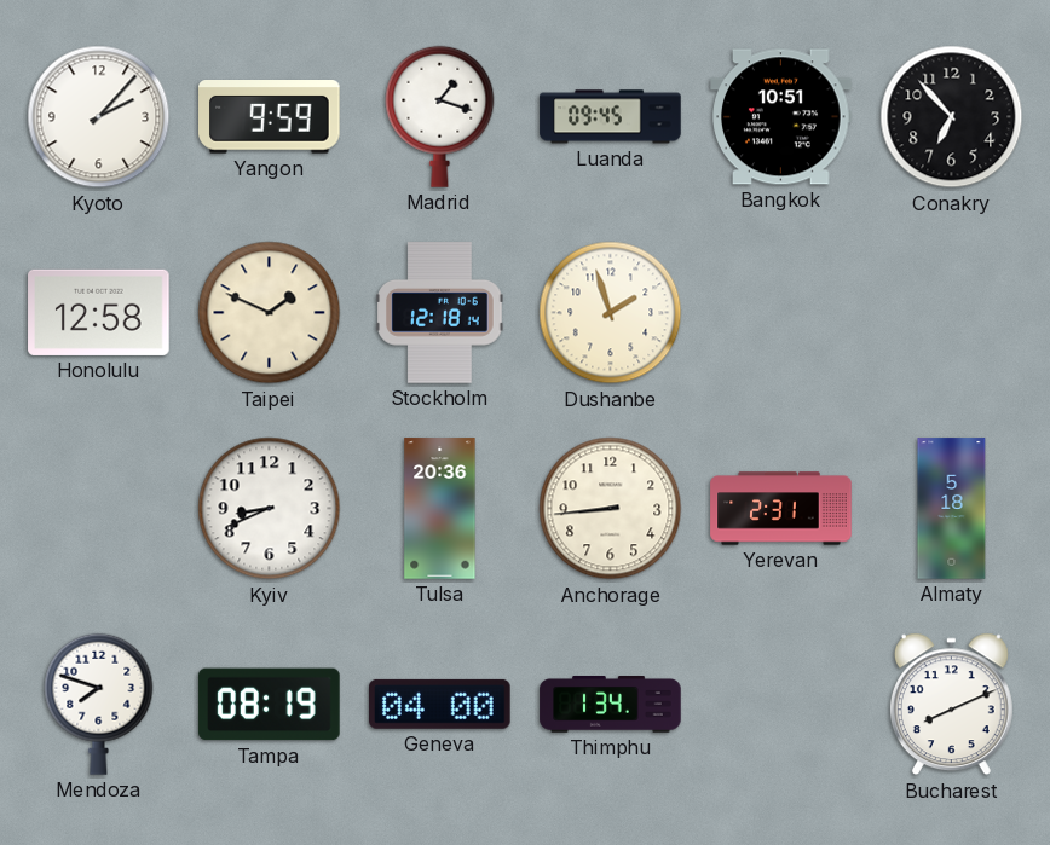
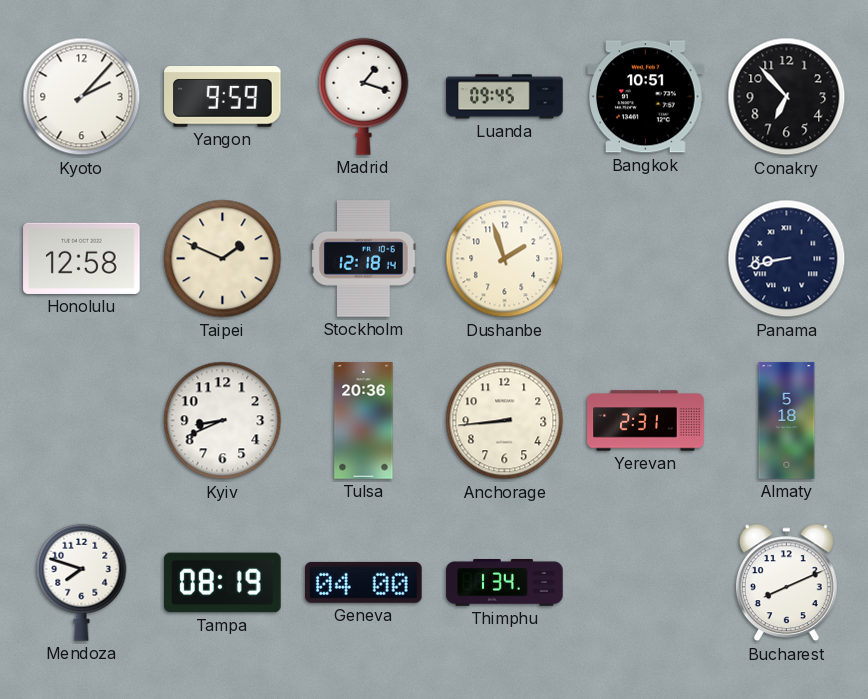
Panama: none -> 8:43
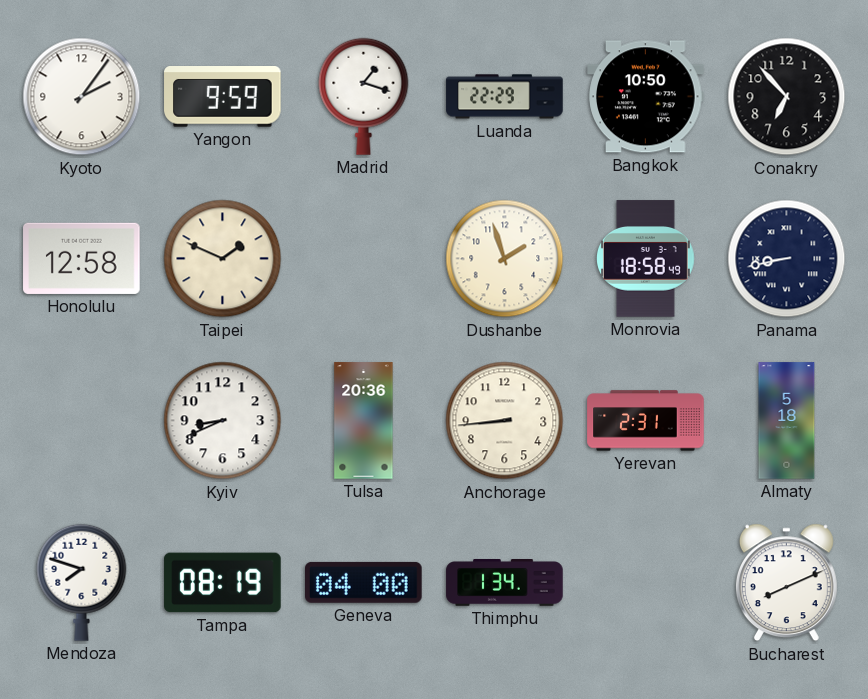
Kyoto: 2:07 -> 2:06
Luanda: 09:45 -> 22:29
Bangkok: 10:51 -> 10:50
Stockholm: 12:18 -> none
Monrovia: none -> 18:58
